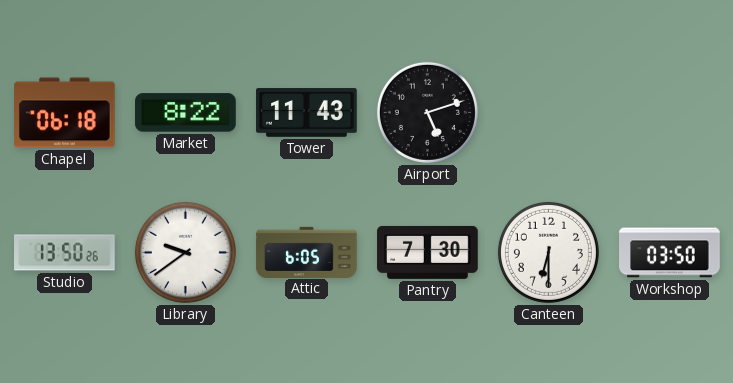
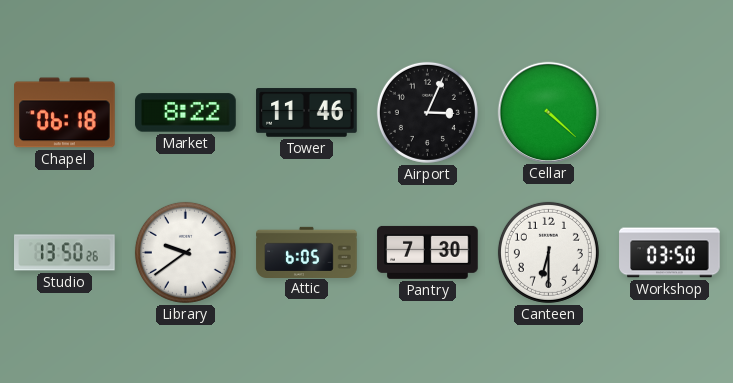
Tower: 11:43 -> 11:46
Airport: 5:12 -> 3:04
Cellar: none -> 4:22
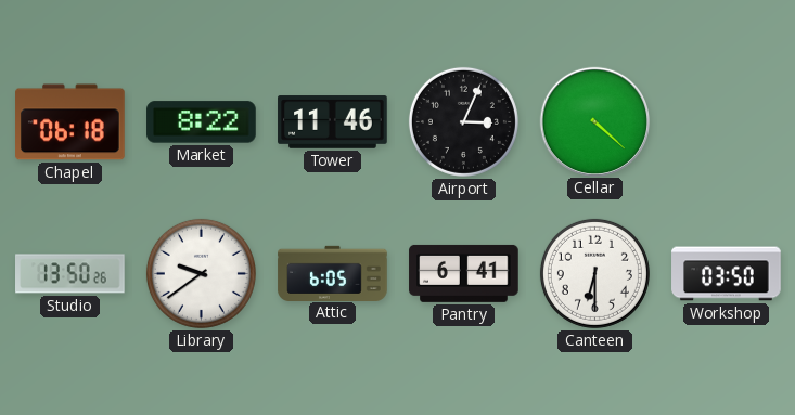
Pantry: 7:30 -> 6:41
